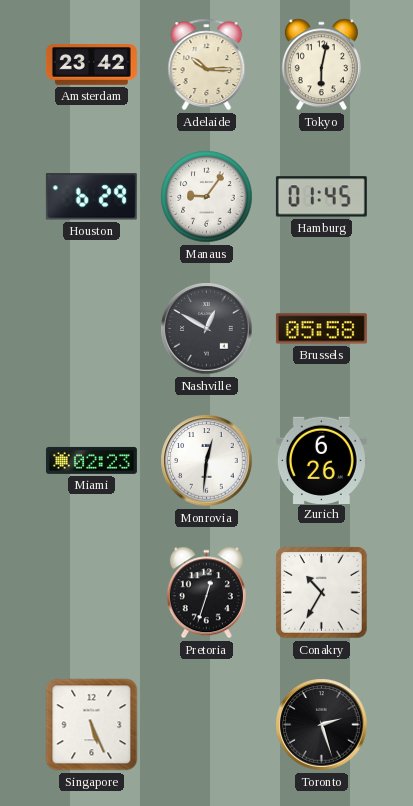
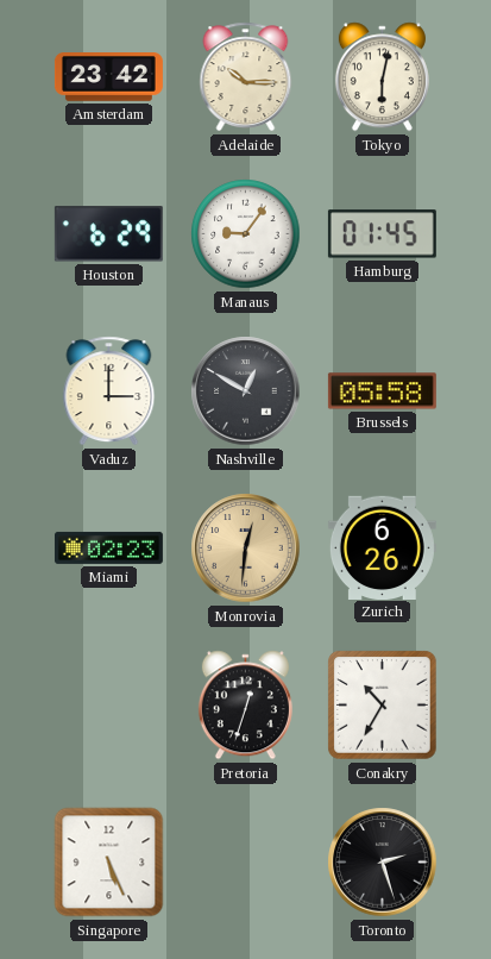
Vaduz: none -> 3:00
Monrovia dial: white -> champagne
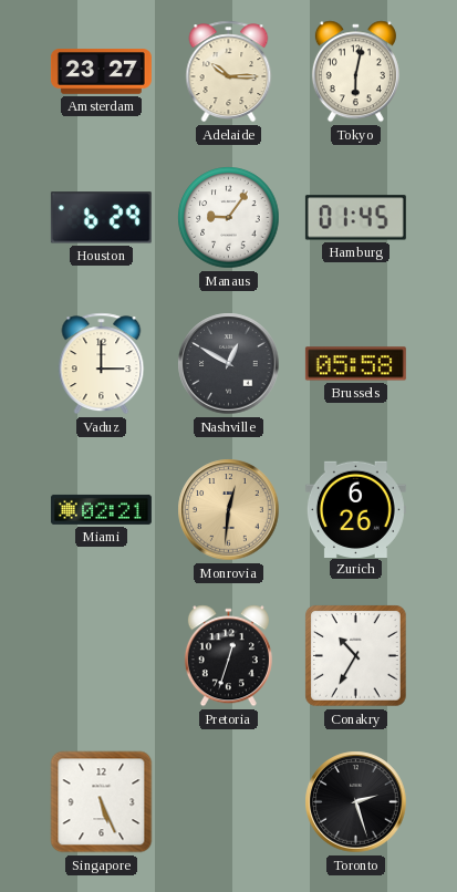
Amsterdam: 23:42 -> 23:27
Miami: 02:23 -> 02:21
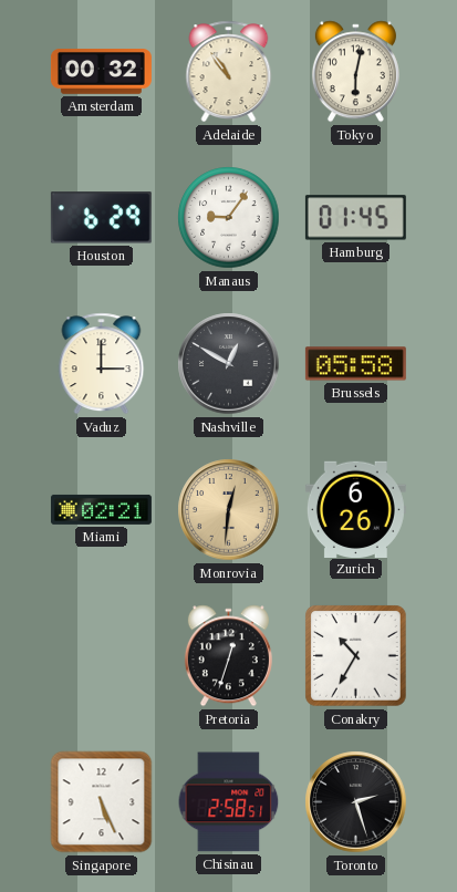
Amsterdam: 23:27 -> 00:32
Adelaide: 10:15 -> 10:54
Chisinau: none -> 2:58
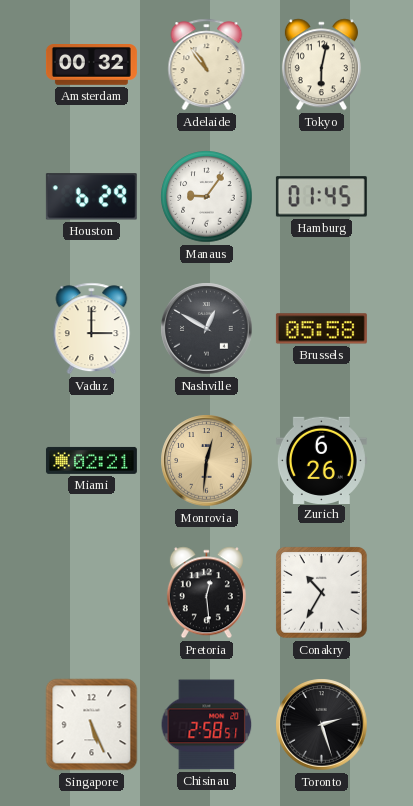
Pretoria: 12:33 -> 12:29
